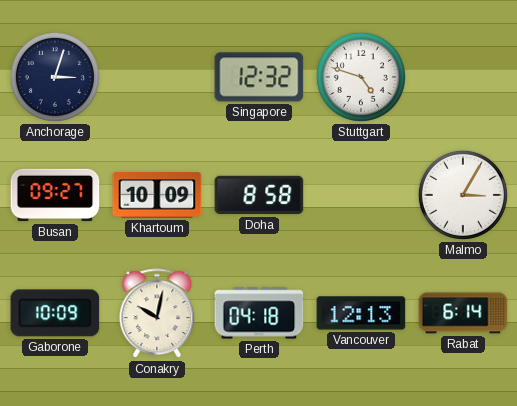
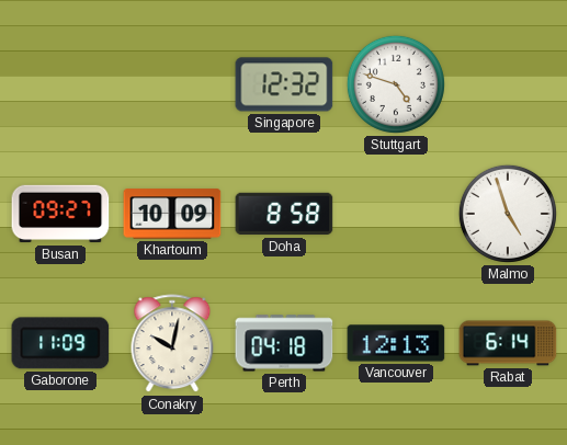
Anchorage: 3:03 -> none
Malmo: 3:05 -> 4:57
Gaborone: 10:09 -> 11:09
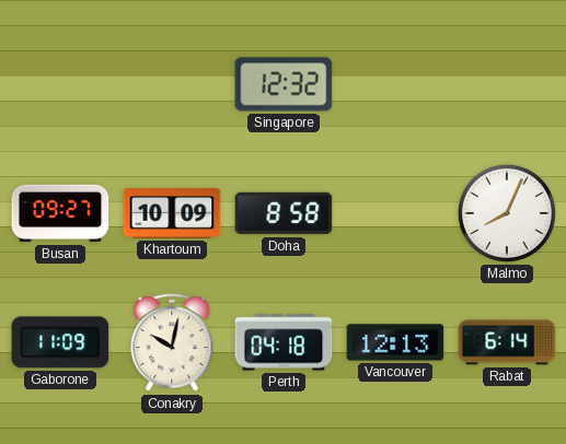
Stuttgart: 4:48 -> none
Malmo: 4:57 -> 8:04
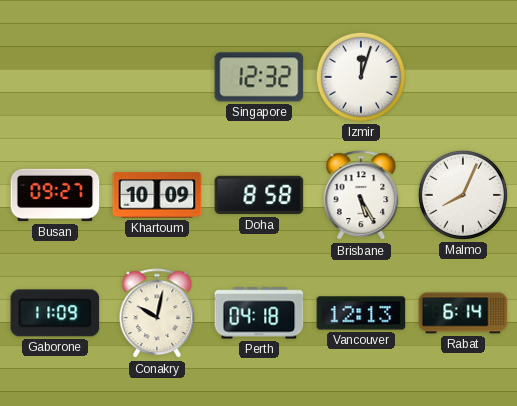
Izmir: none -> 12:03
Brisbane: none -> 5:25
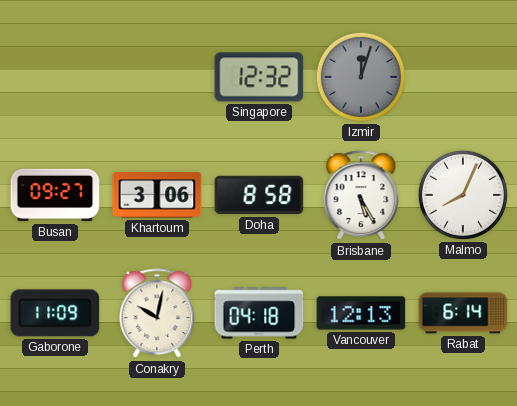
Izmir dial: white -> grey
Khartoum: 10:09 -> 3:06
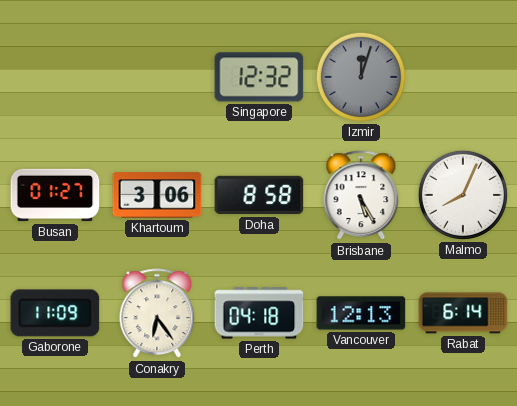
Busan: 09:27 -> 01:27
Conakry: 10:02 -> 6:24
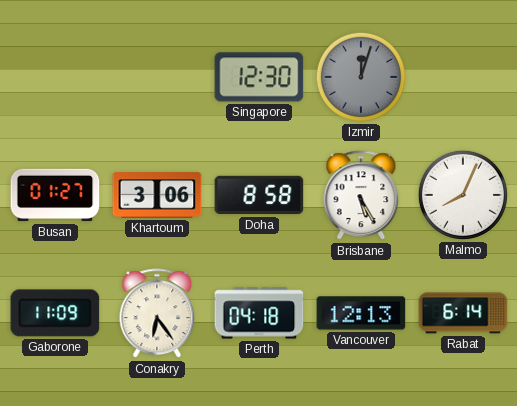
Singapore: 12:32 -> 12:30
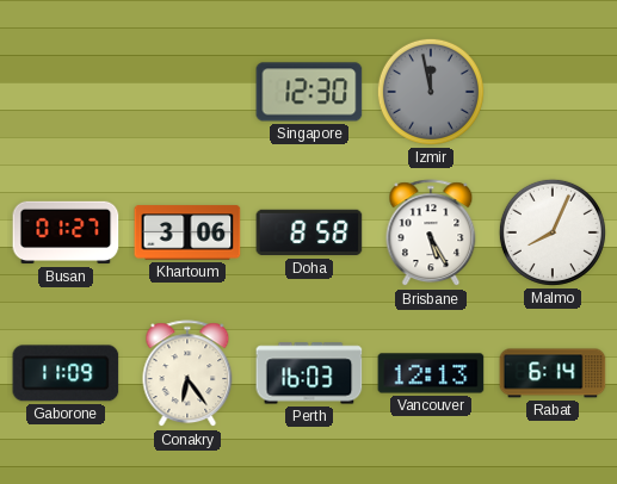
Izmir: 12:03 -> 11:58
Perth: 04:18 -> 16:03
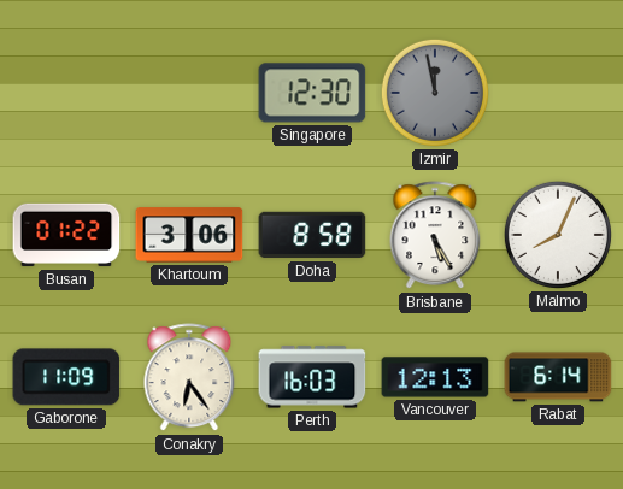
Busan: 01:27 -> 01:22
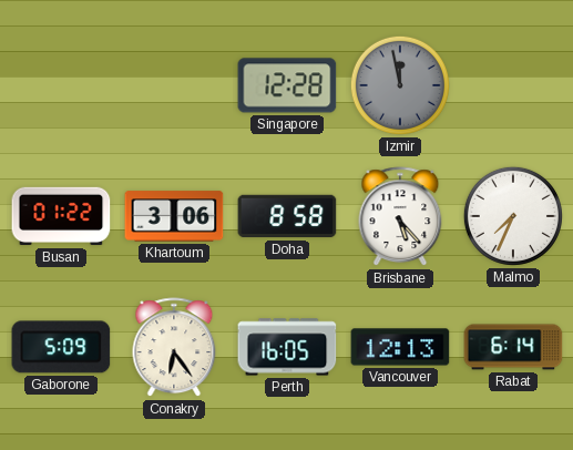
Singapore: 12:30 -> 12:28
Brisbane: 5:25 -> 5:23
Malmo: 8:04 -> 7:34
Gaborone: 11:09 -> 5:09
Perth: 16:03 -> 16:05
